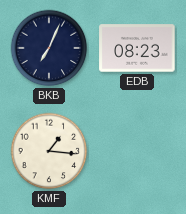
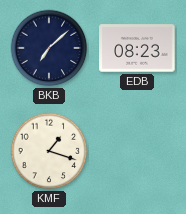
BKB: 7:04 -> 7:08
KMF: 1:16 -> 1:18
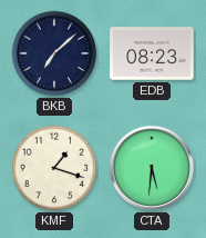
CTA: none -> 5:31
